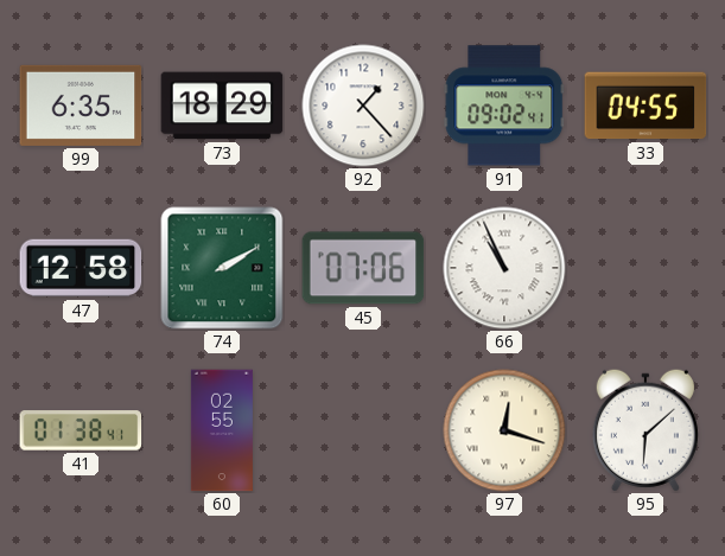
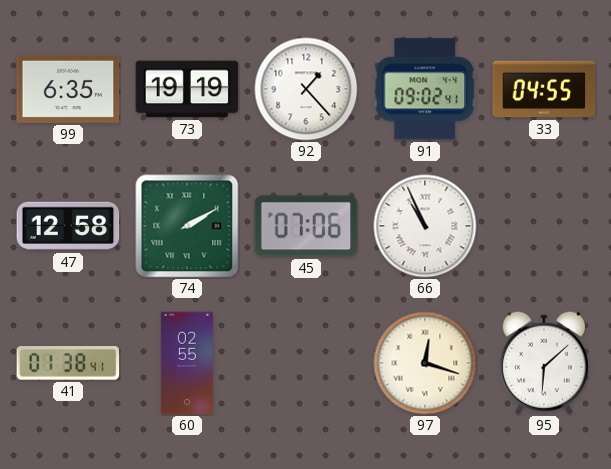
73: 18:29 -> 19:19
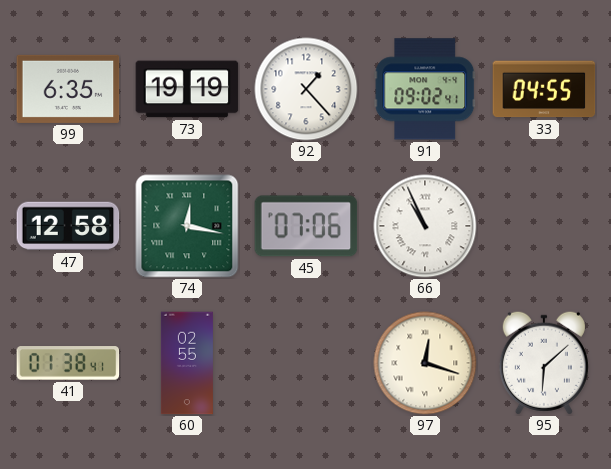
74: 2:10 -> 12:17
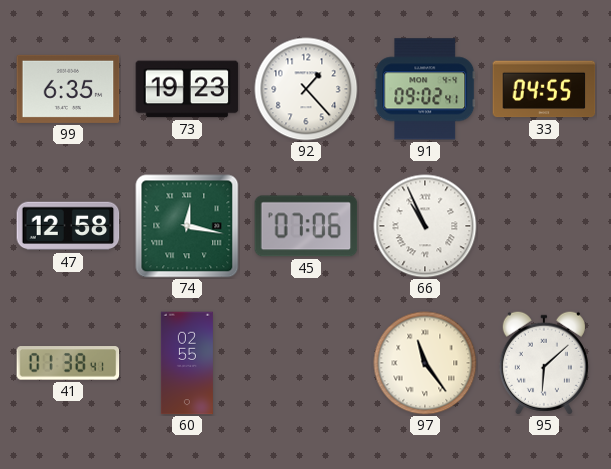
73: 19:19 -> 19:23
97: 12:18 -> 11:24
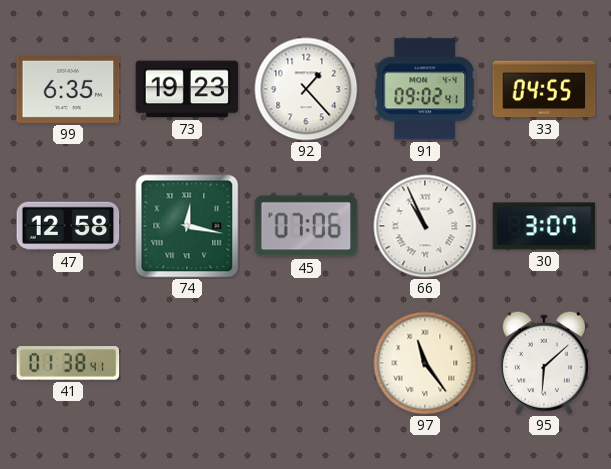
30: none -> 3:07
60: 02:55 -> none
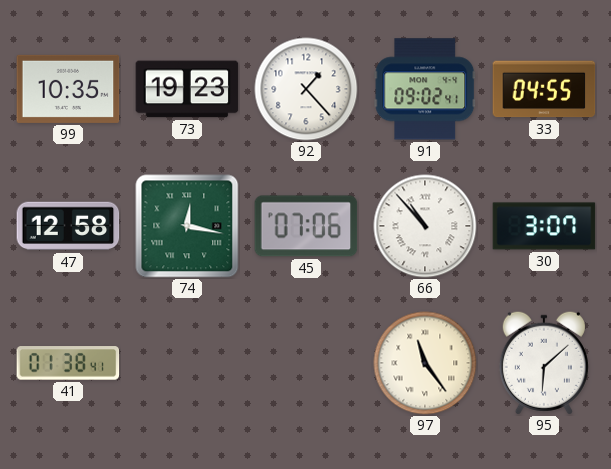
99: 6:35 -> 10:35
66: 10:56 -> 10:53
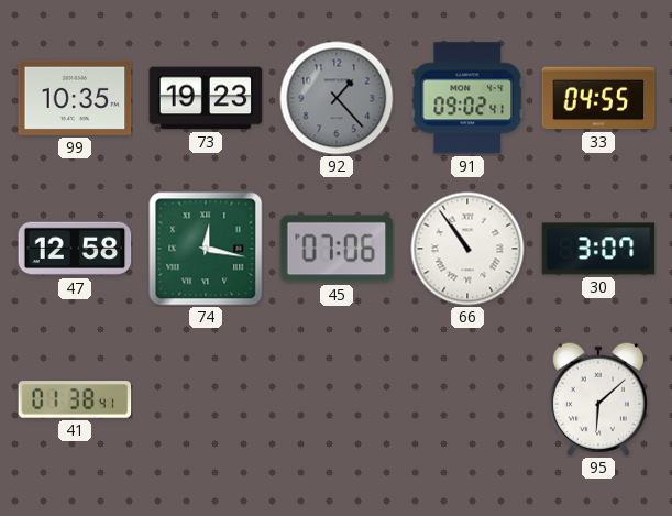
92 dial: white -> grey
66: 10:53 -> 10:54
97: 11:24 -> none
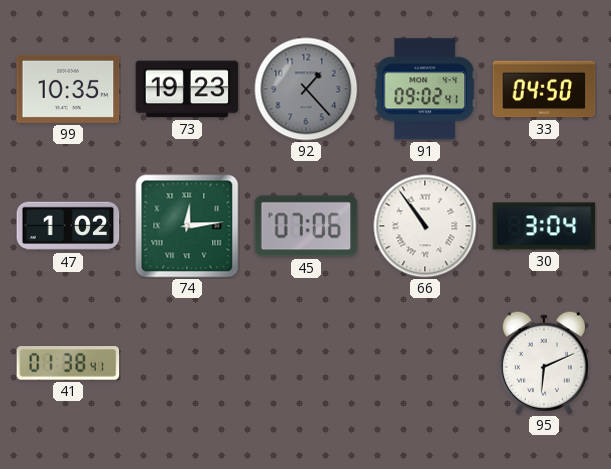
33: 04:55 -> 04:50
47: 12:58 -> 1:02
74: 12:17 -> 12:14
30: 3:07 -> 3:04
95: 6:08 -> 6:11
